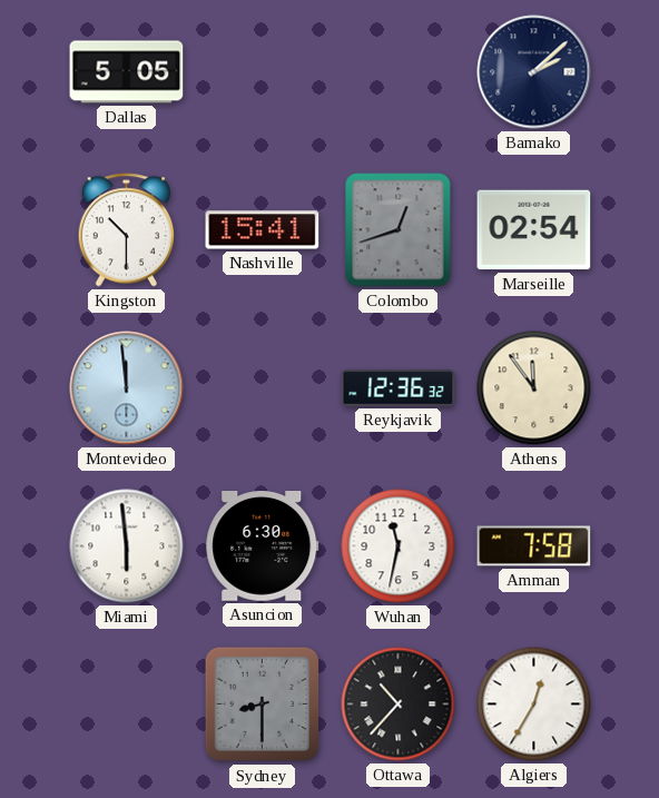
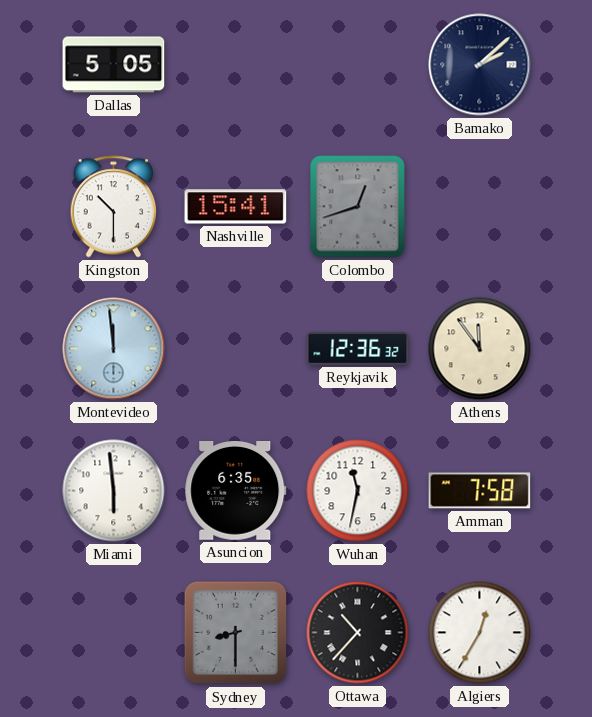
Marseille: 02:54 -> none
Asuncion: 6:30 -> 6:35
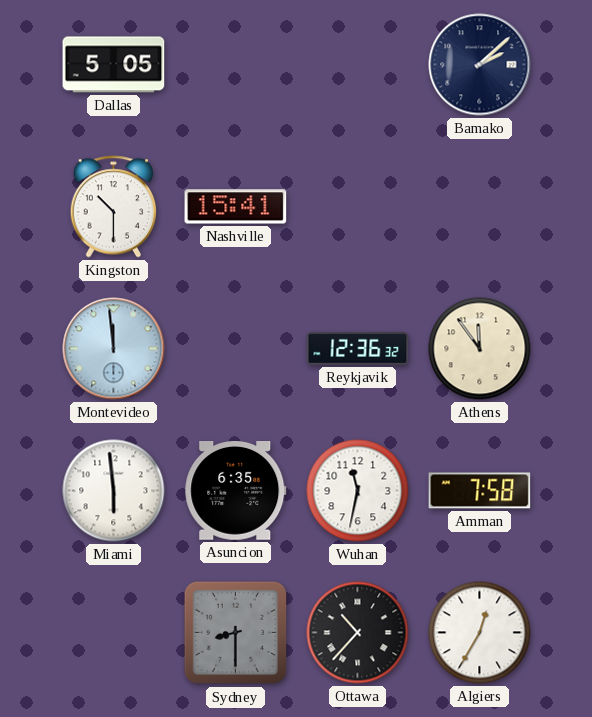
Colombo: 12:42 -> none
